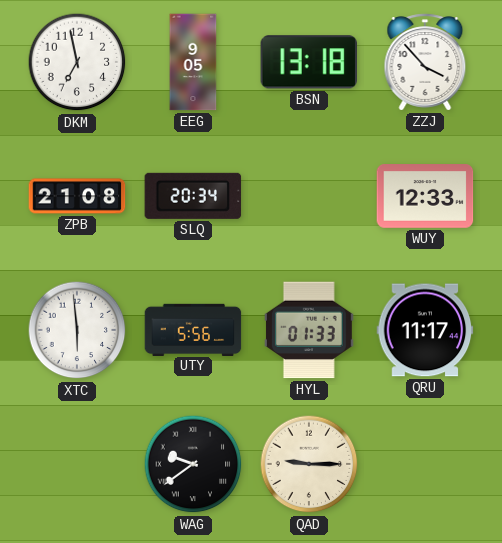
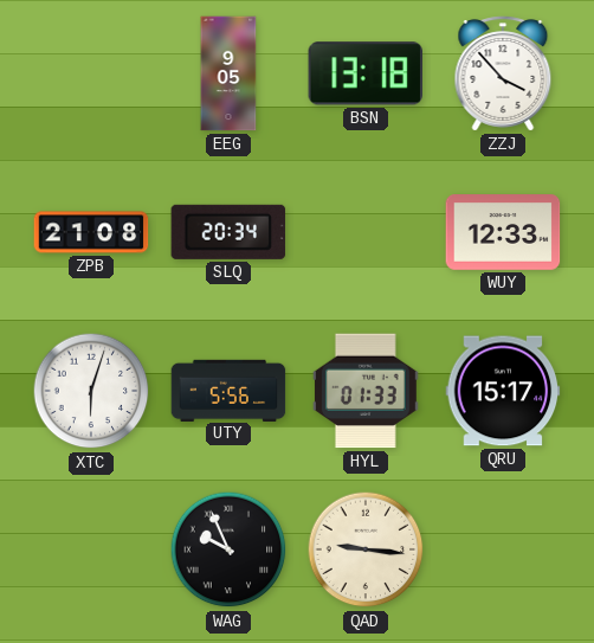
DKM: 6:58 -> none
XTC: 5:59 -> 6:03
QRU: 11:17 -> 15:17
WAG: 9:39 -> 9:56
QAD: 9:15 -> 9:16
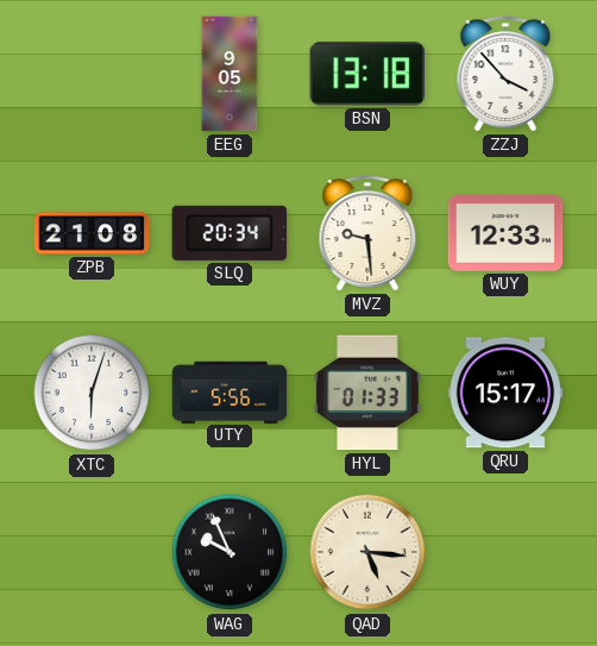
MVZ: none -> 9:29
QAD: 9:16 -> 5:16
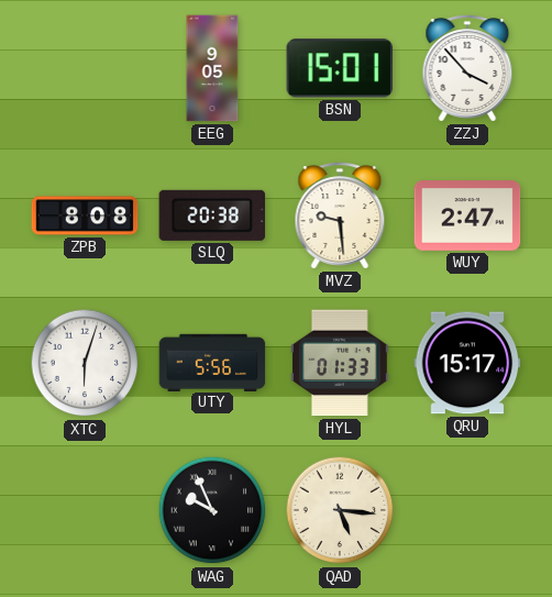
BSN: 13:18 -> 15:01
ZPB: 21:08 -> 8:08
SLQ: 20:34 -> 20:38
WUY: 12:33 -> 2:47
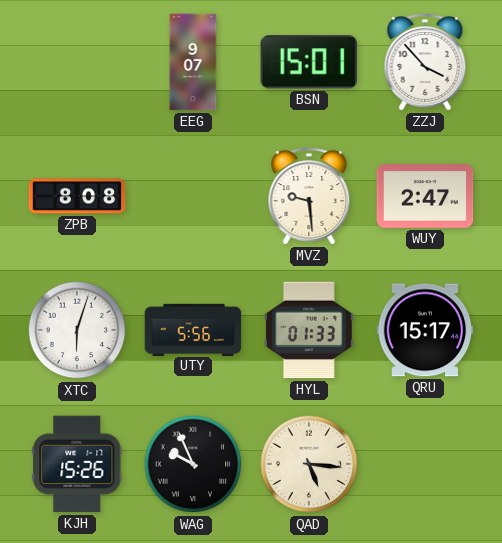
EEG: 9:05 -> 9:07
SLQ: 20:38 -> none
KJH: none -> 15:26
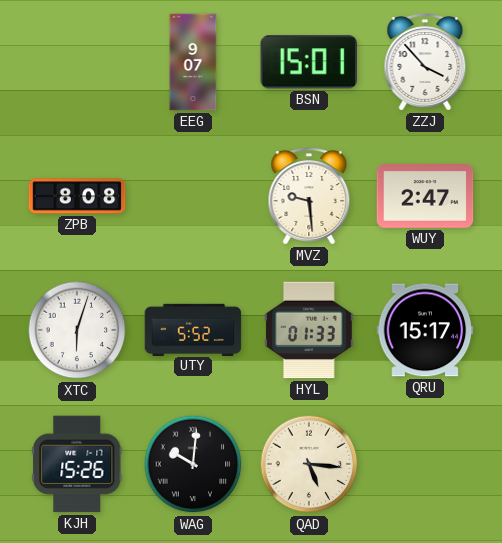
UTY: 5:56 -> 5:52
WAG: 9:56 -> 10:01
